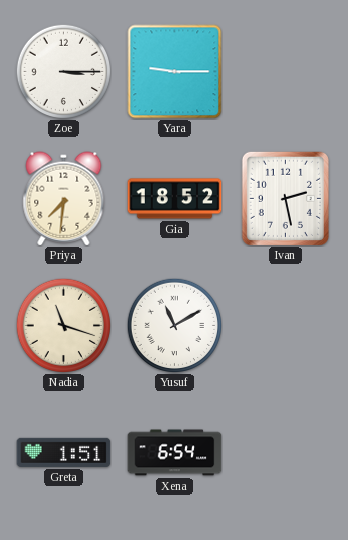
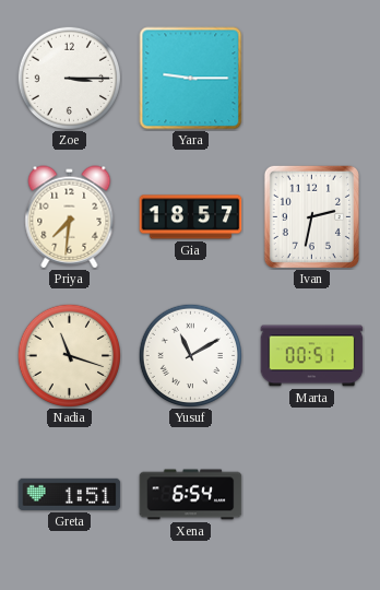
Gia: 18:52 -> 18:57
Ivan: 2:28 -> 2:32
Marta: none -> 00:51
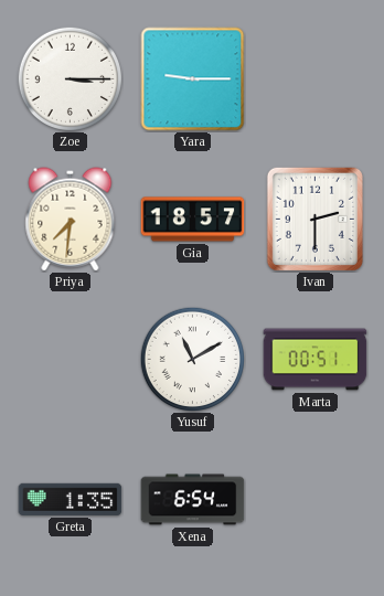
Ivan: 2:32 -> 2:30
Nadia: 11:18 -> none
Greta: 1:51 -> 1:35
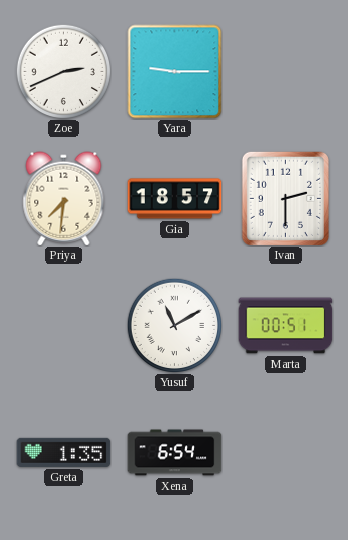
Zoe: 3:15 -> 2:41
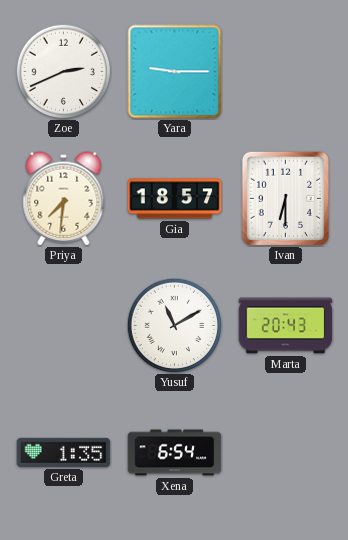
Ivan: 2:30 -> 6:30
Marta: 00:51 -> 20:43
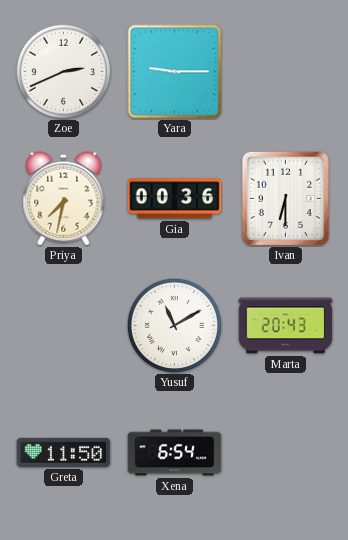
Priya: 7:31 -> 7:32
Gia: 18:57 -> 00:36
Greta: 1:35 -> 11:50
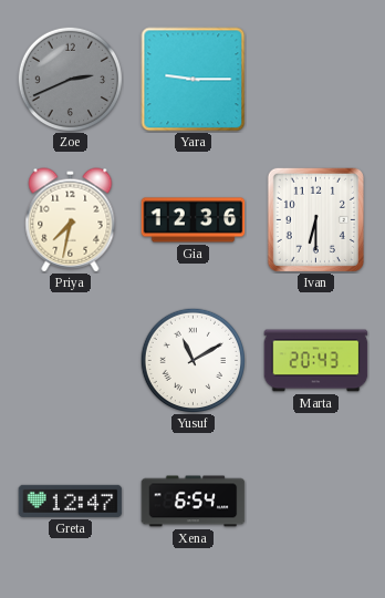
Zoe dial: white -> grey
Gia: 00:36 -> 12:36
Greta: 11:50 -> 12:47
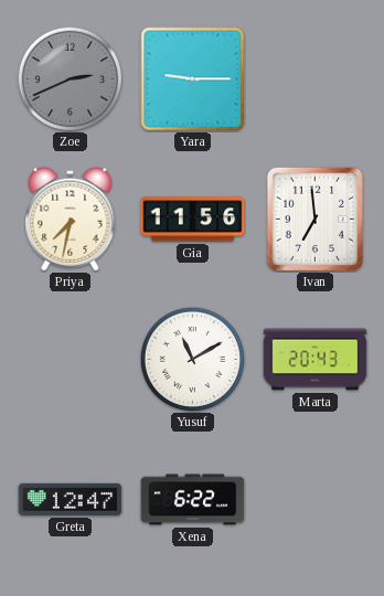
Gia: 12:36 -> 11:56
Ivan: 6:30 -> 6:59
Xena: 6:54 -> 6:22
